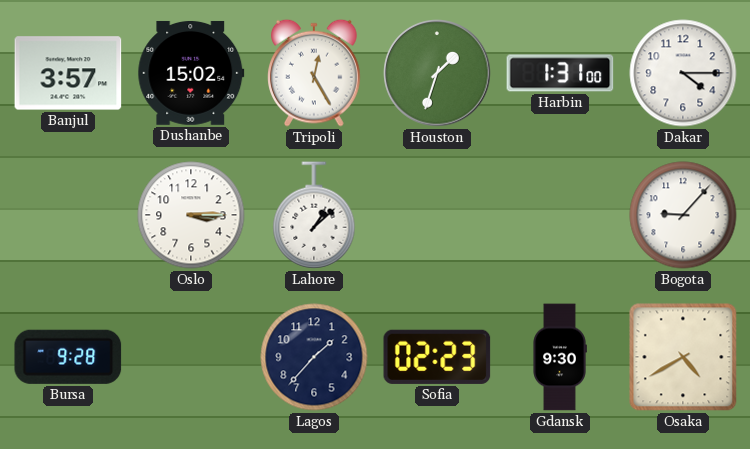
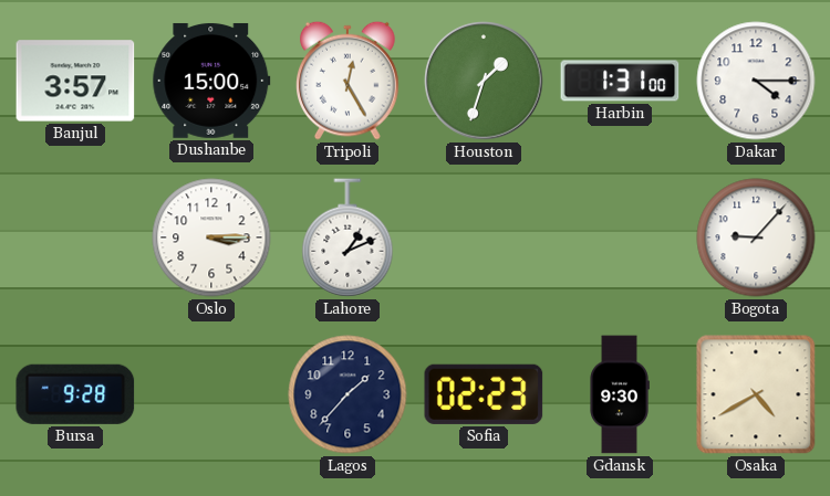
Dushanbe: 15:02 -> 15:00
Lahore: 1:08 -> 1:11
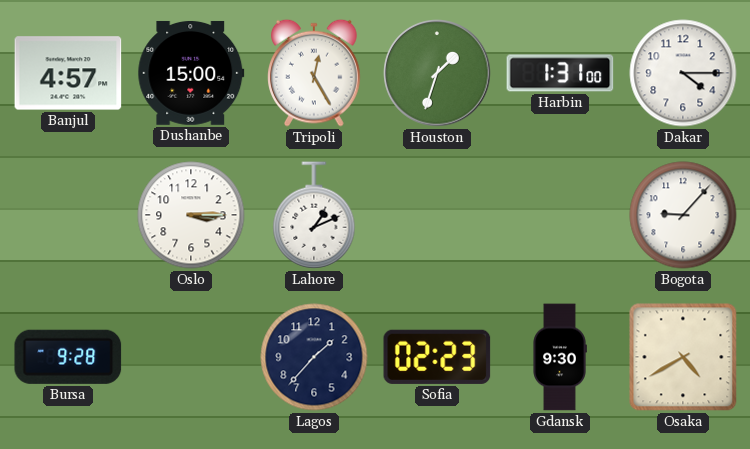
Banjul: 3:57 -> 4:57
